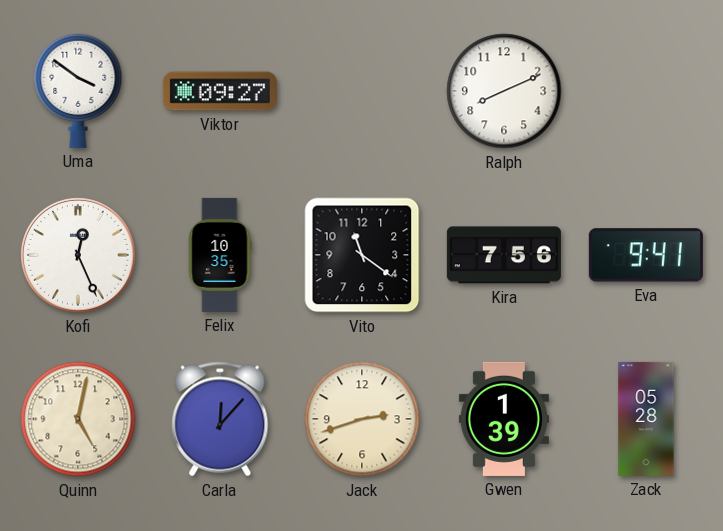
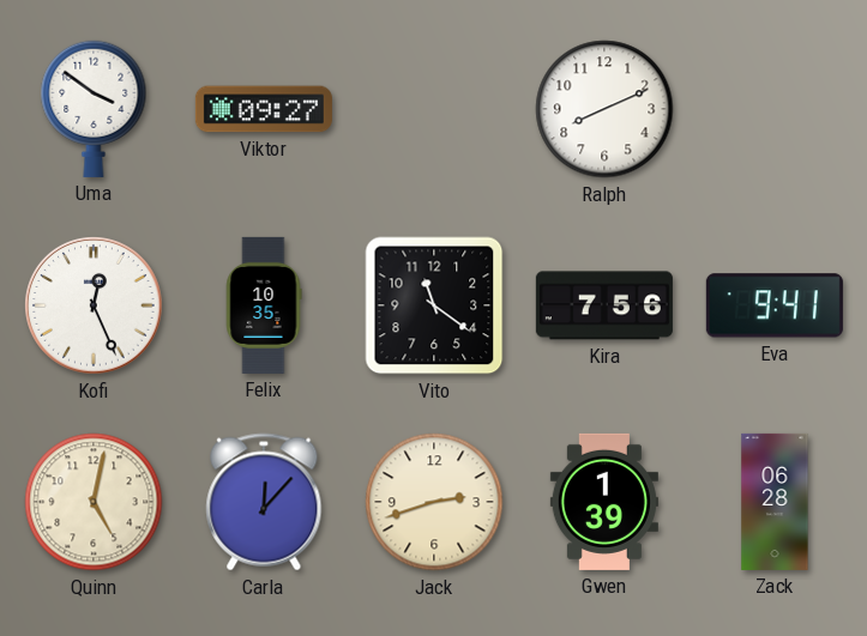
Zack: 05:28 -> 06:28
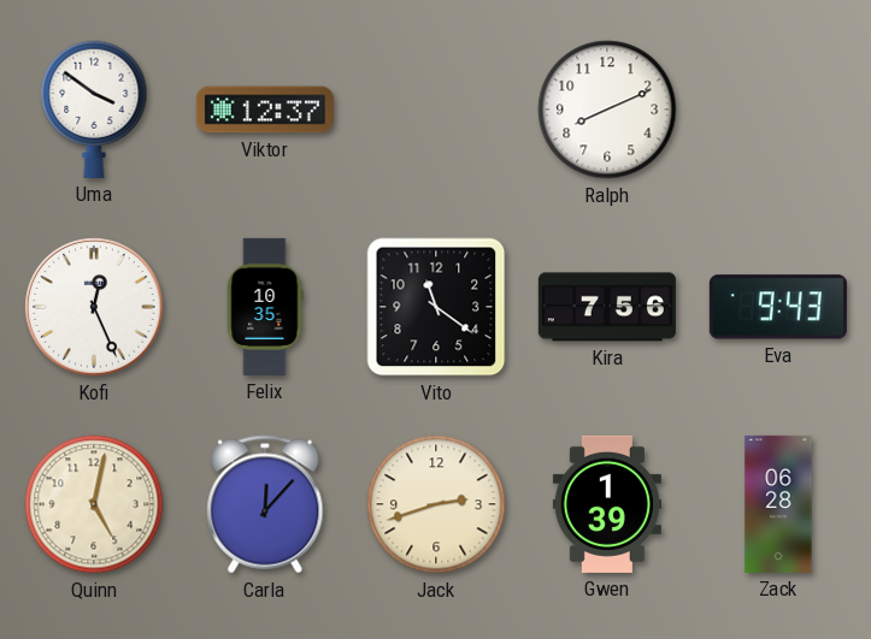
Viktor: 09:27 -> 12:37
Eva: 9:41 -> 9:43
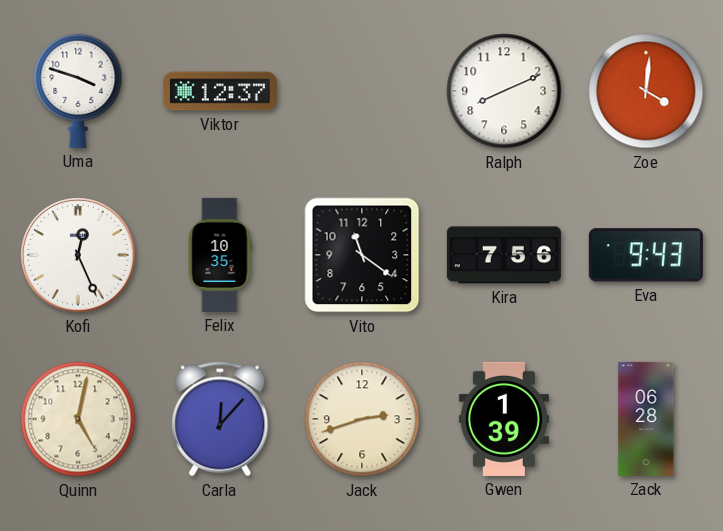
Uma: 3:51 -> 3:48
Zoe: none -> 4:01
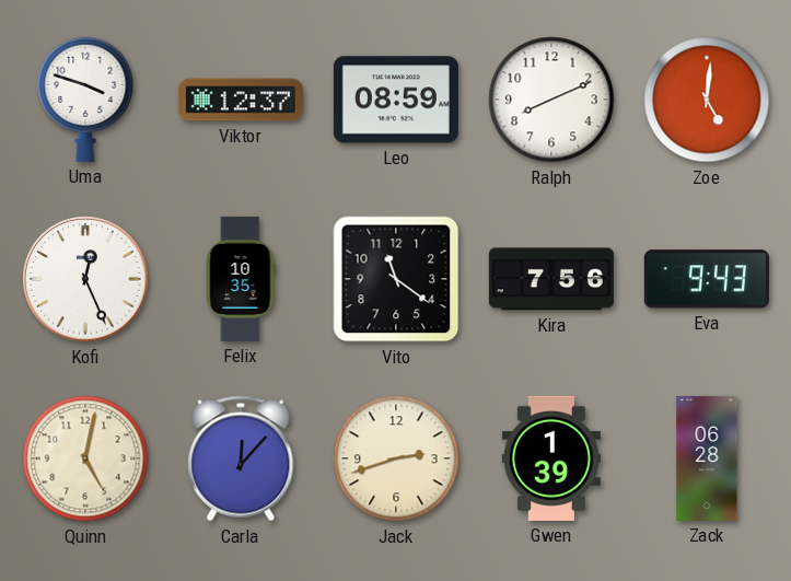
Leo: none -> 08:59
Zoe: 4:01 -> 5:01
